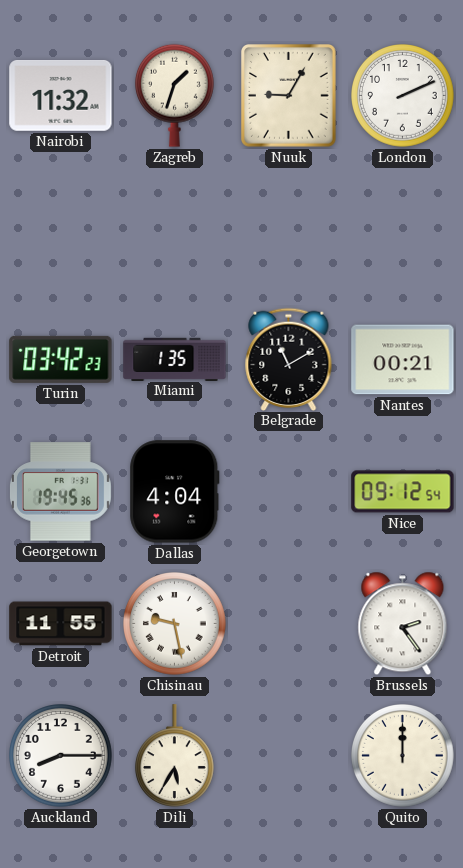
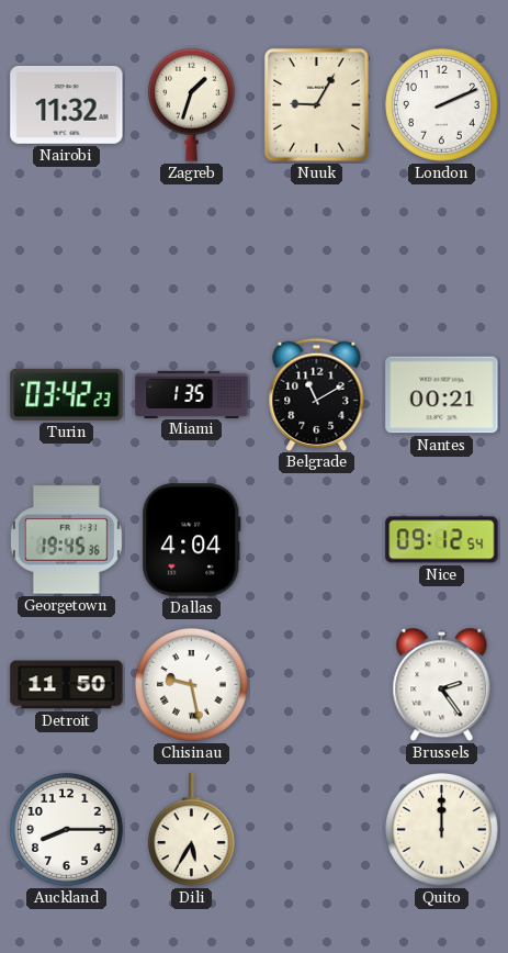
Detroit: 11:55 -> 11:50
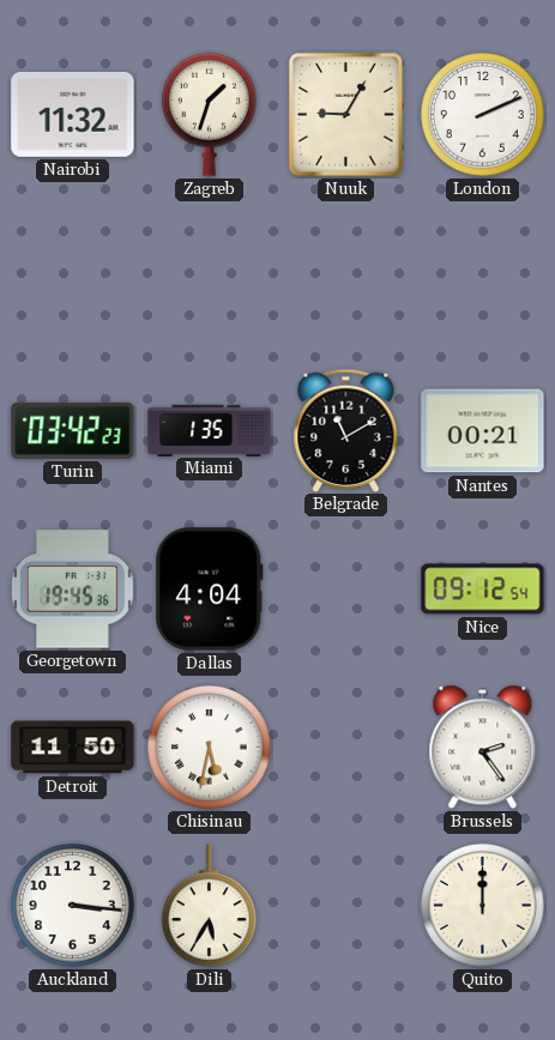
Chisinau: 9:28 -> 5:32
Auckland: 8:15 -> 3:16
